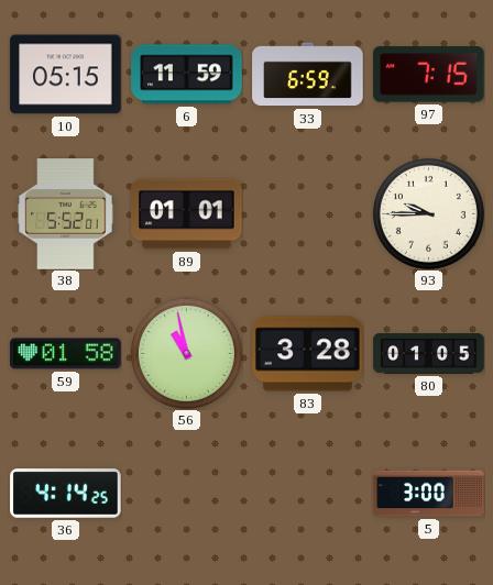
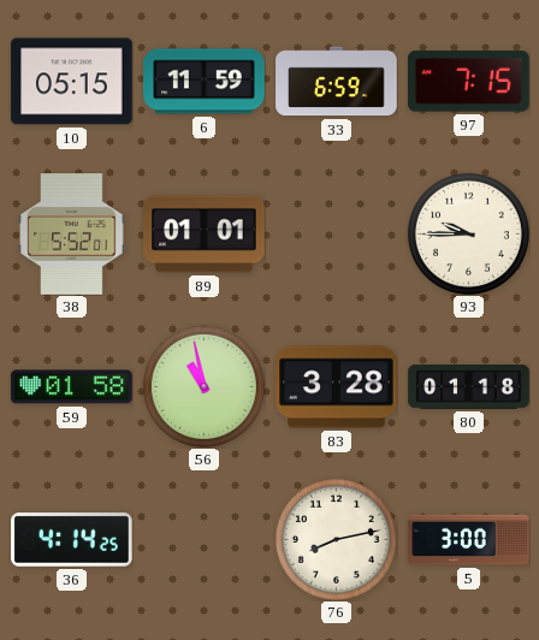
80: 01:05 -> 01:18
76: none -> 8:13
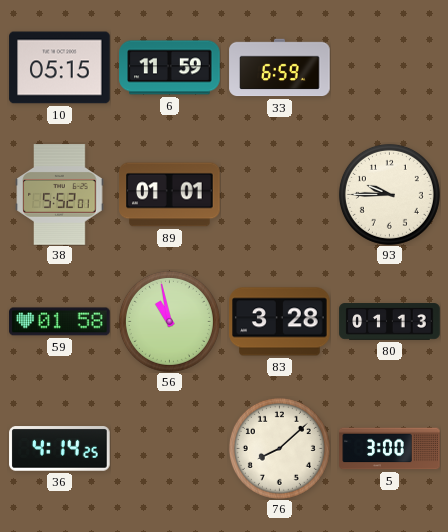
97: 7:15 -> none
80: 01:18 -> 01:13
76: 8:13 -> 8:08
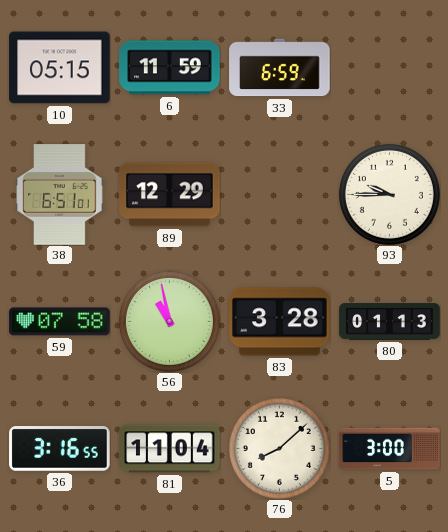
38: 5:52 -> 6:51
89: 01:01 -> 12:29
59: 01:58 -> 07:58
36: 4:14 -> 3:16
81: none -> 11:04
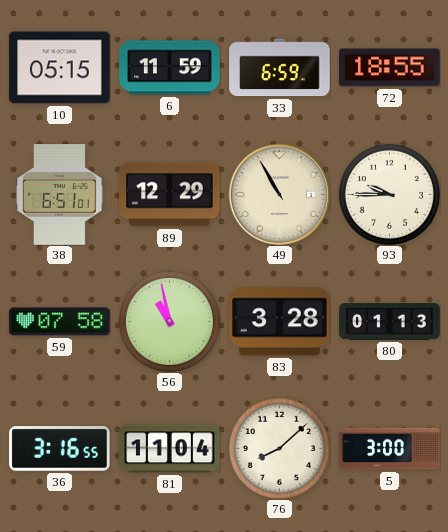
72: none -> 18:55
49: none -> 10:55
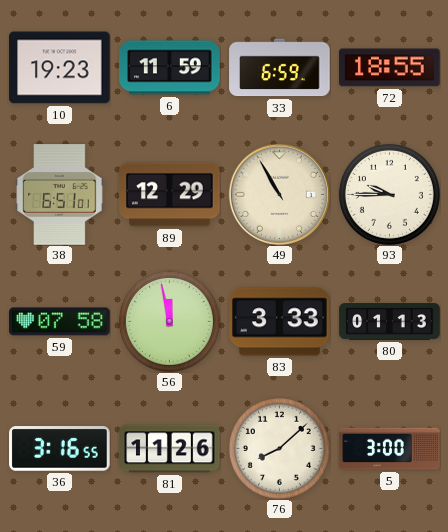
10: 05:15 -> 19:23
56: 10:58 -> 11:58
83: 3:28 -> 3:33
81: 11:04 -> 11:26
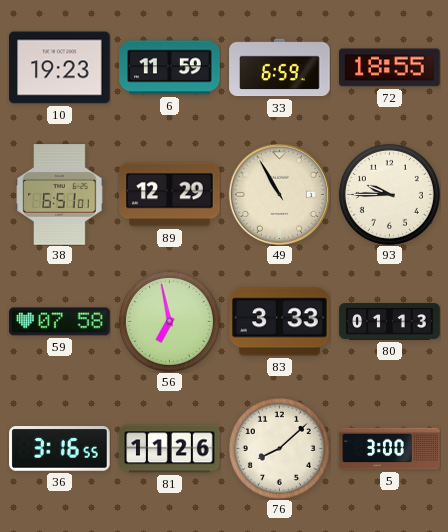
56: 11:58 -> 6:58
